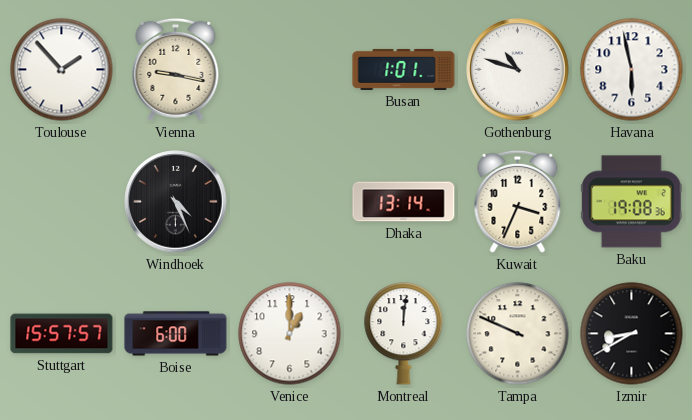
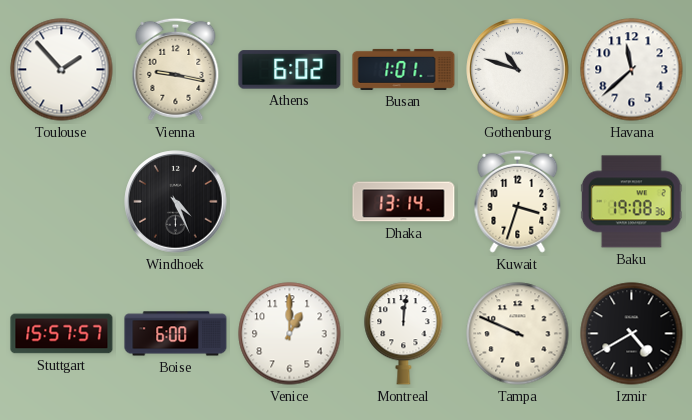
Athens: none -> 6:02
Havana: 5:58 -> 11:38
Kuwait: 3:34 -> 3:33
Izmir: 8:40 -> 4:40
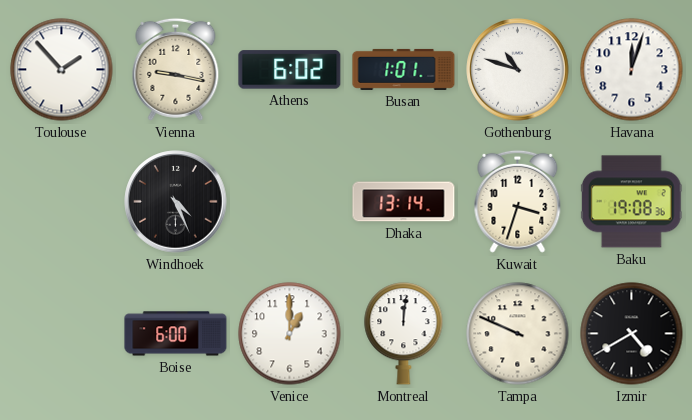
Havana: 11:38 -> 12:03
Stuttgart: 15:57 -> none
